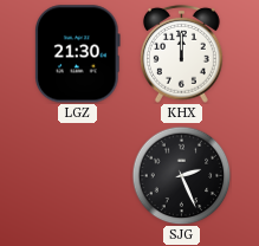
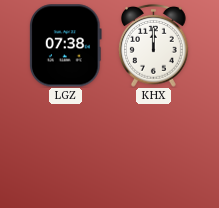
LGZ: 21:30 -> 07:38
SJG: 2:26 -> none
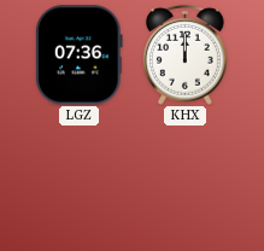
LGZ: 07:38 -> 07:36
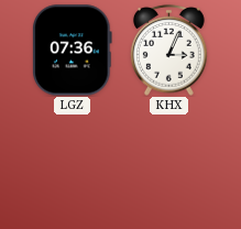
KHX: 12:00 -> 3:04
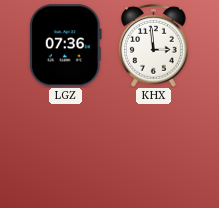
KHX: 3:04 -> 2:59
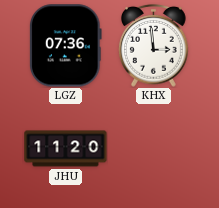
JHU: none -> 11:20
